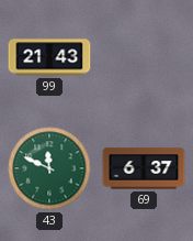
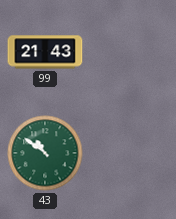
43: 11:49 -> 10:51
69: 6:37 -> none
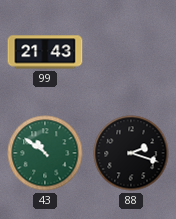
88: none -> 2:18
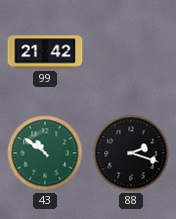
99: 21:43 -> 21:42
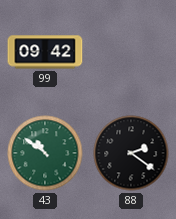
99: 21:42 -> 09:42
88: 2:18 -> 2:21
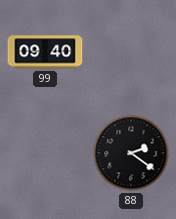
99: 09:42 -> 09:40
43: 10:51 -> none
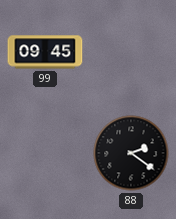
99: 09:40 -> 09:45
